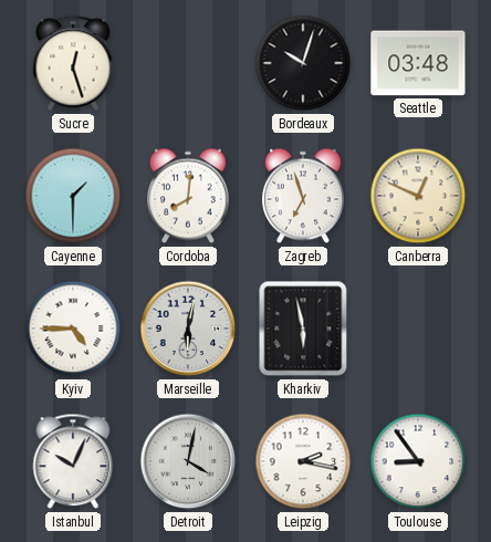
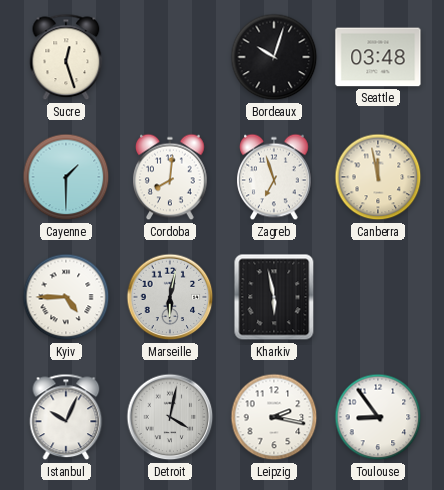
Canberra: 12:49 -> 11:58
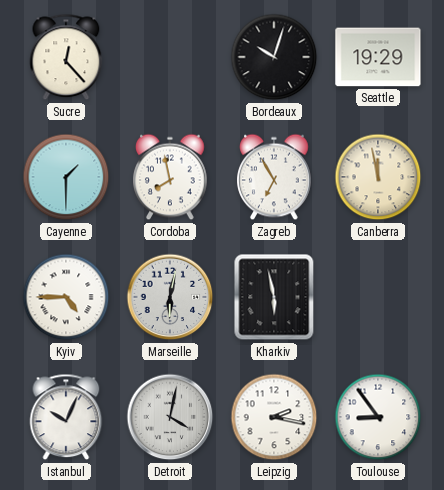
Sucre: 12:27 -> 12:23
Seattle: 03:48 -> 19:29
Cordoba: 8:01 -> 7:58
Zagreb: 6:57 -> 6:55
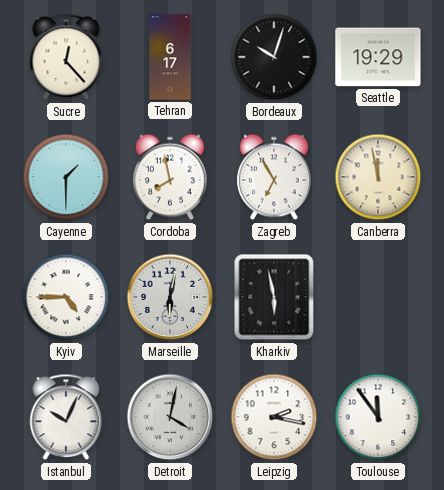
Tehran: none -> 6:17
Toulouse: 8:54 -> 11:54
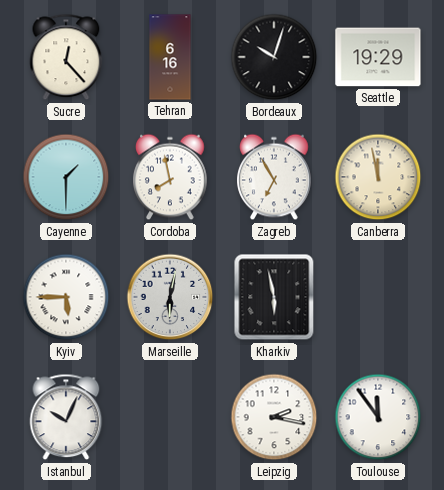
Tehran: 6:17 -> 6:16
Kyiv: 4:45 -> 5:45
Detroit: 4:02 -> none
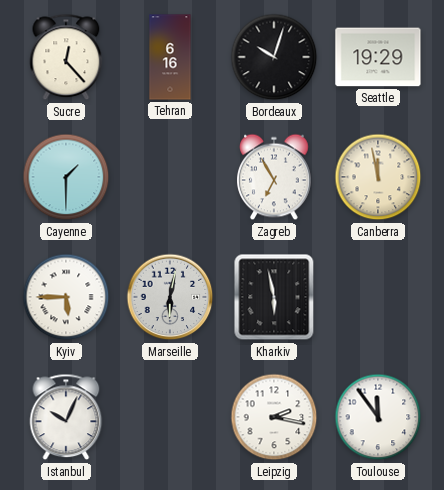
Cordoba: 7:58 -> none
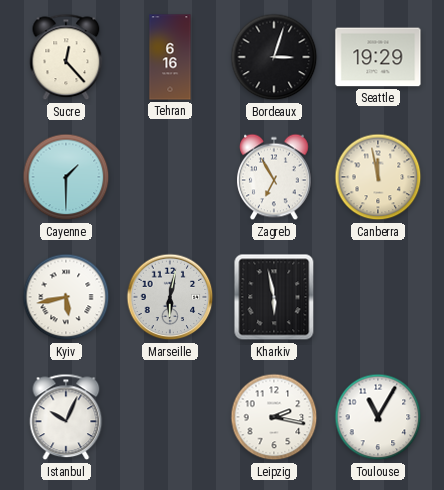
Bordeaux: 10:03 -> 3:03
Kyiv: 5:45 -> 5:43
Toulouse: 11:54 -> 11:05
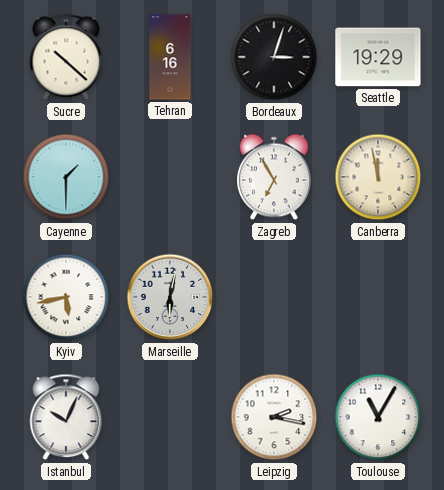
Sucre: 12:23 -> 10:22
Kharkiv: 5:58 -> none
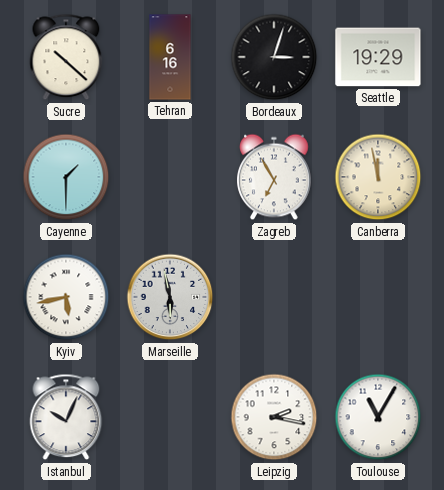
Marseille: 6:02 -> 5:58
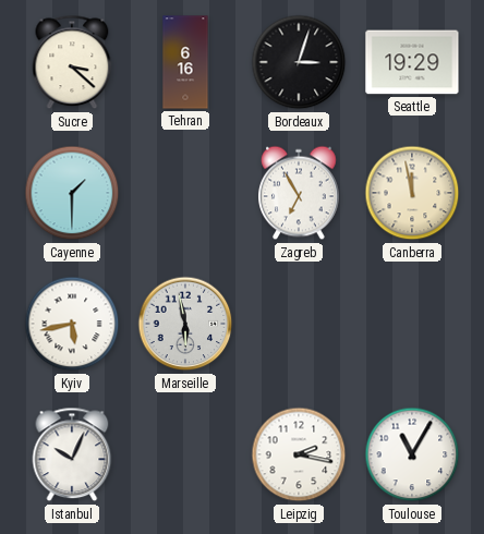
Sucre: 10:22 -> 3:22
